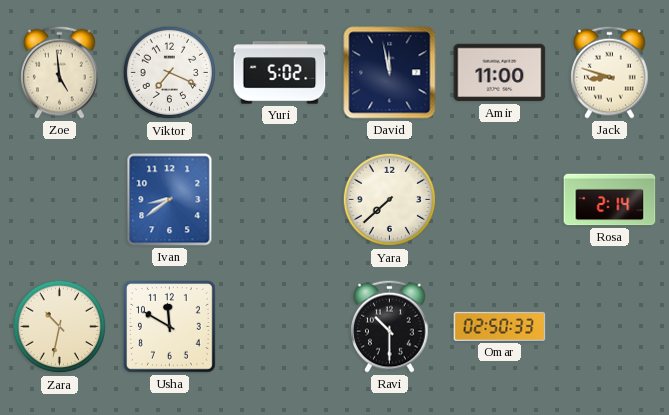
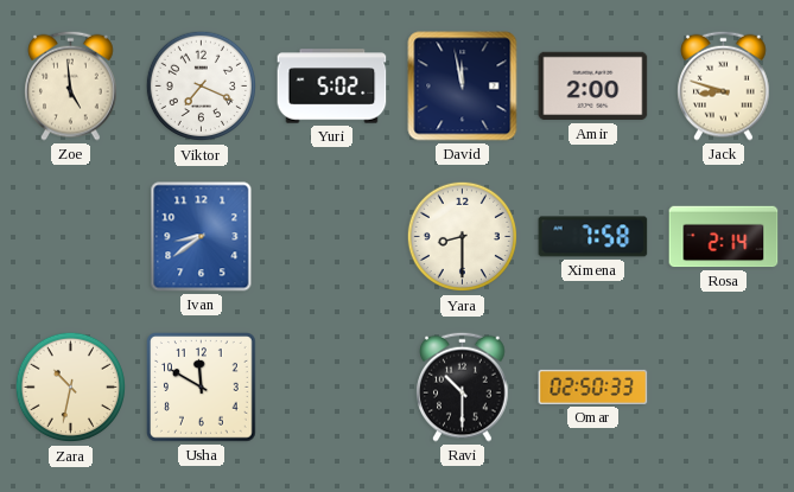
Amir: 11:00 -> 2:00
Yara: 7:38 -> 8:30
Ximena: none -> 7:58
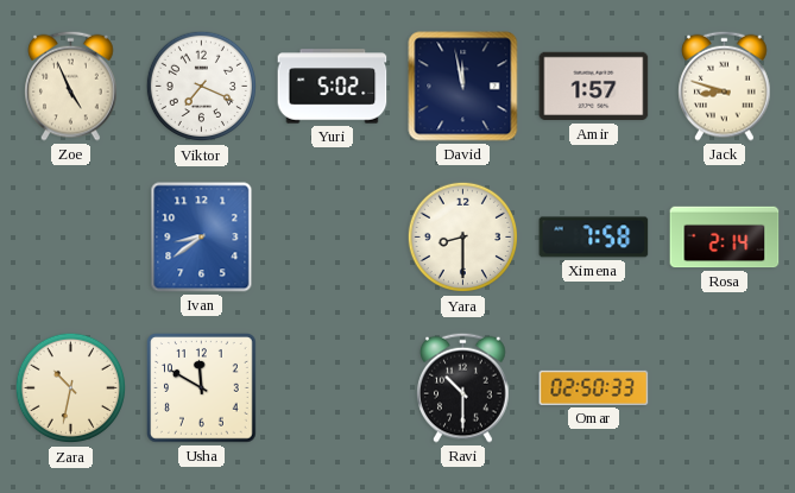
Zoe: 4:59 -> 4:56
Amir: 2:00 -> 1:57
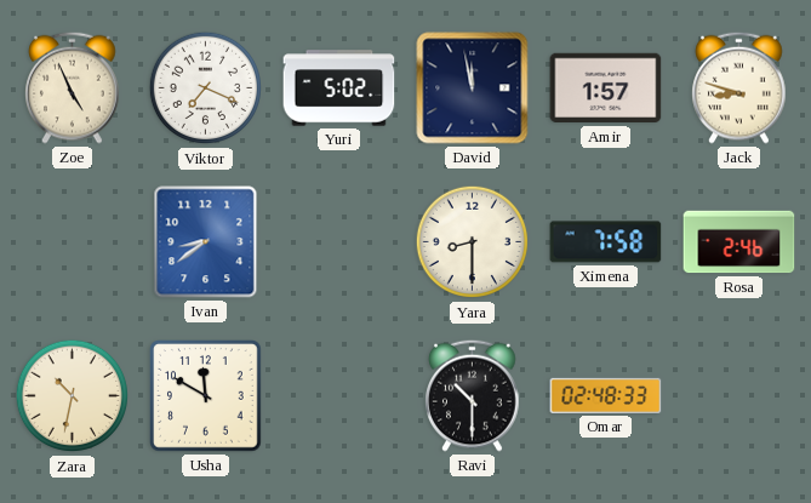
Rosa: 2:14 -> 2:46
Omar: 02:50 -> 02:48
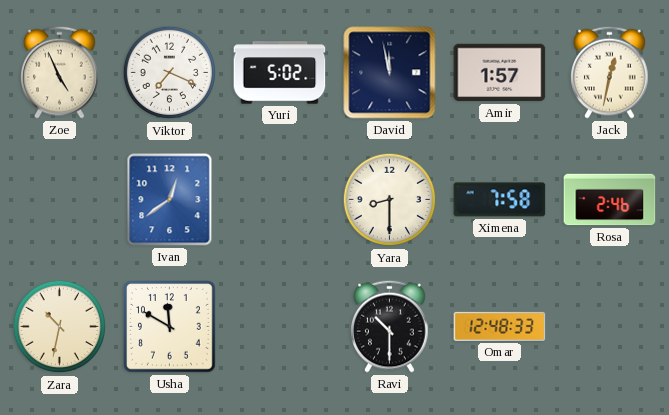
Jack: 8:48 -> 12:32
Ivan: 8:39 -> 12:39
Omar: 02:48 -> 12:48
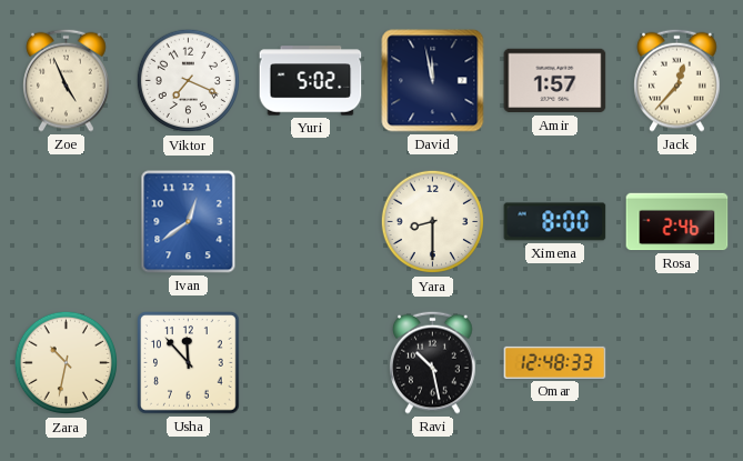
Jack: 12:32 -> 12:37
Ximena: 7:58 -> 8:00
Usha: 11:50 -> 11:53
Ravi: 10:30 -> 10:28
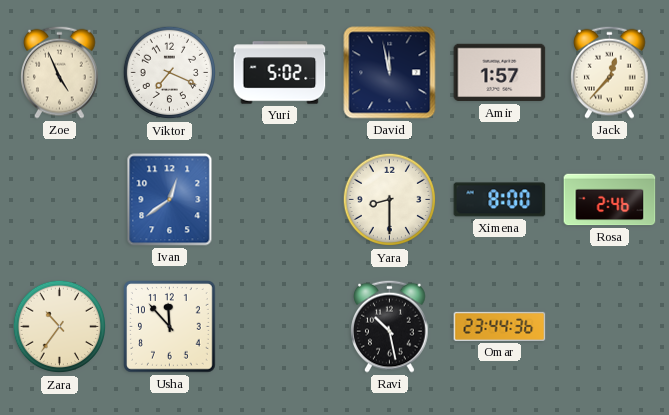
Zara: 10:32 -> 10:36
Omar: 12:48 -> 23:44
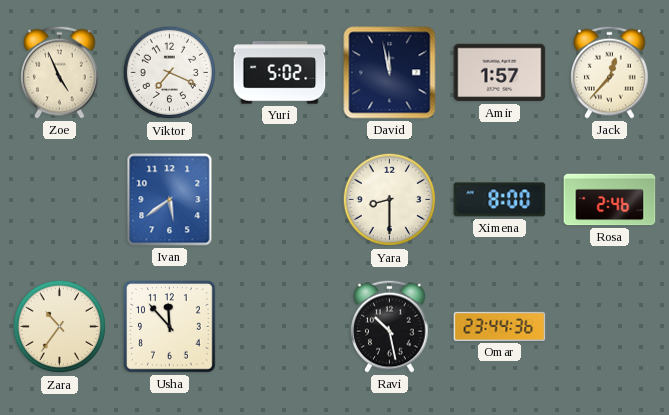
Ivan: 12:39 -> 5:39
